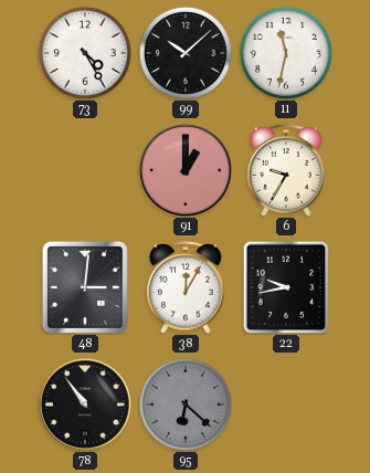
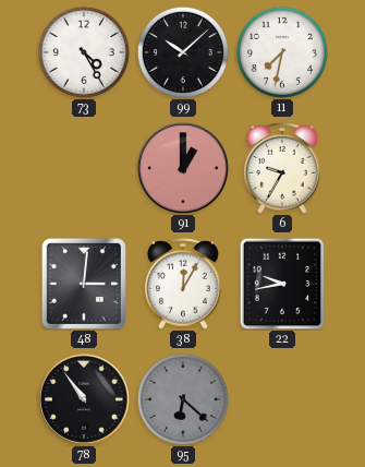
11: 11:32 -> 7:32
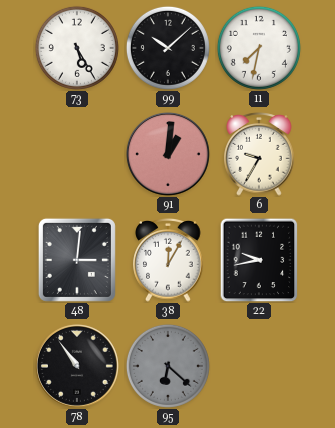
73: 4:25 -> 5:25
91: 1:00 -> 1:01
